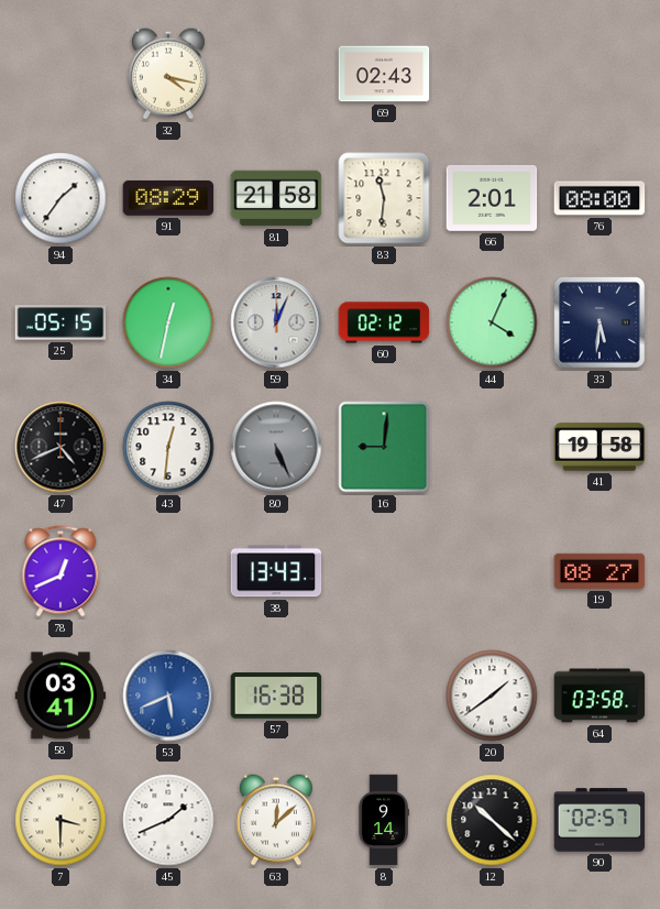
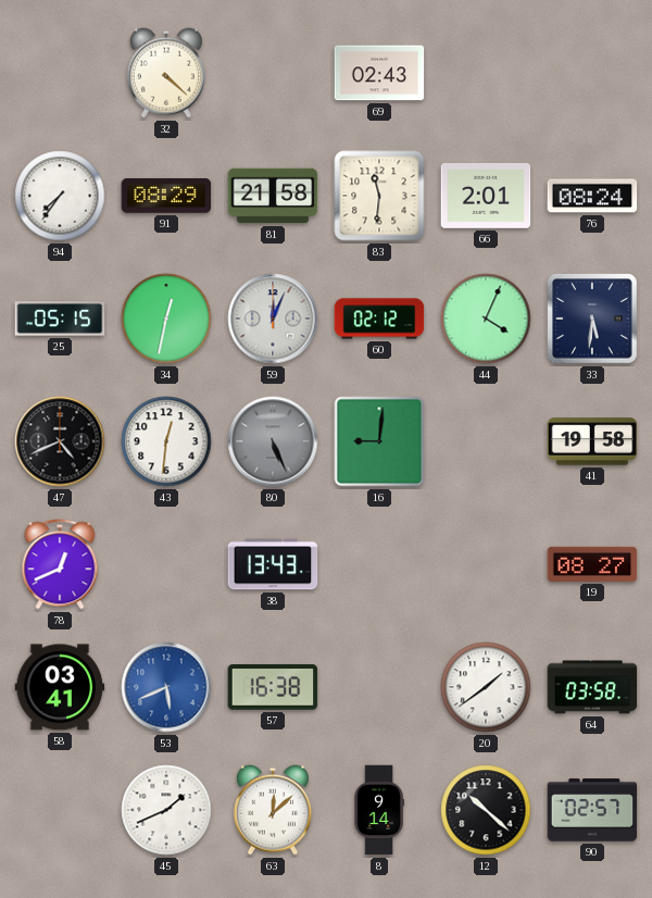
32: 4:17 -> 4:22
94: 1:36 -> 7:36
76: 08:00 -> 08:24
7: 3:30 -> none
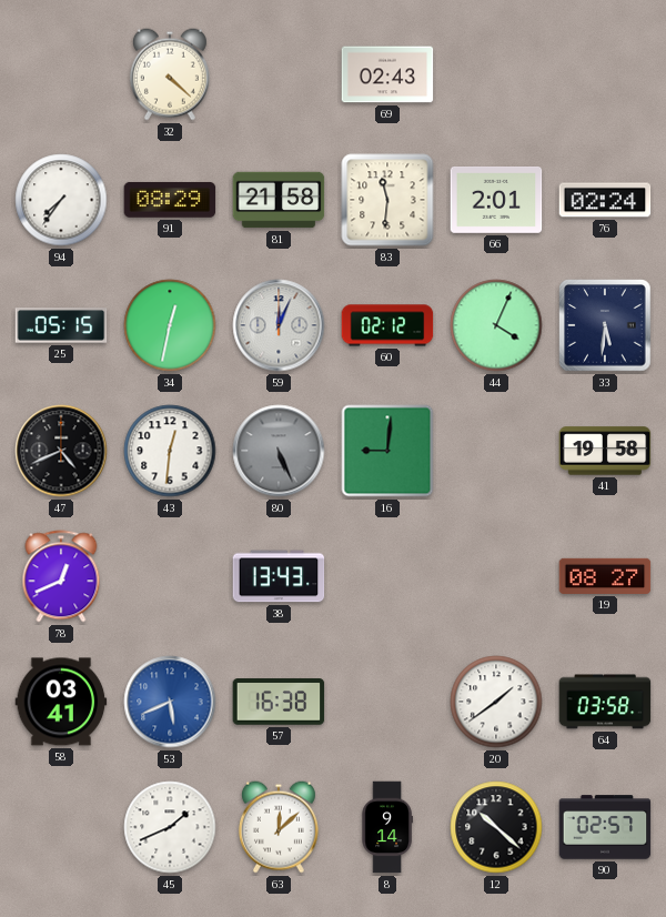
76: 08:24 -> 02:24
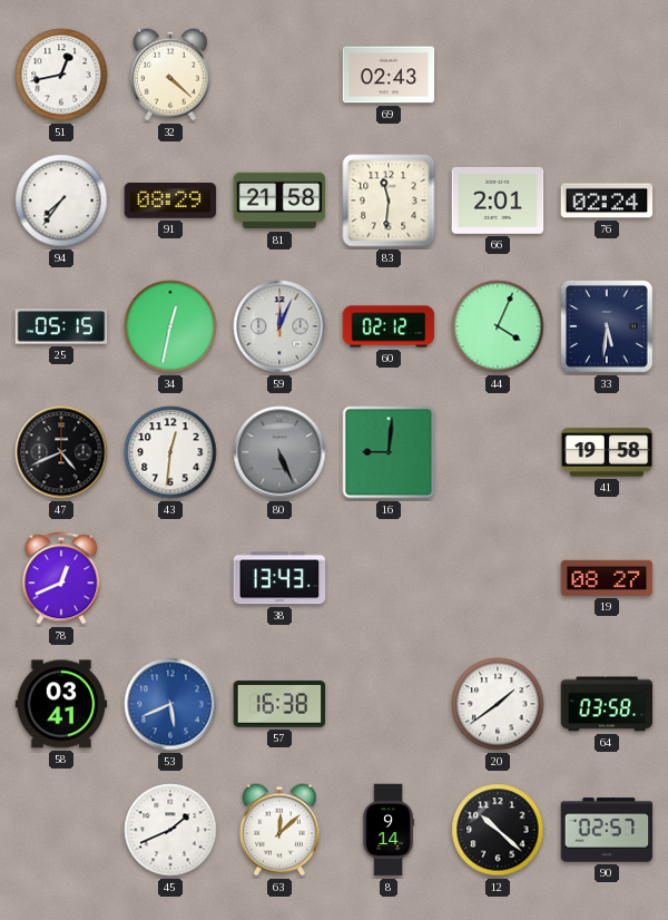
51: none -> 12:43
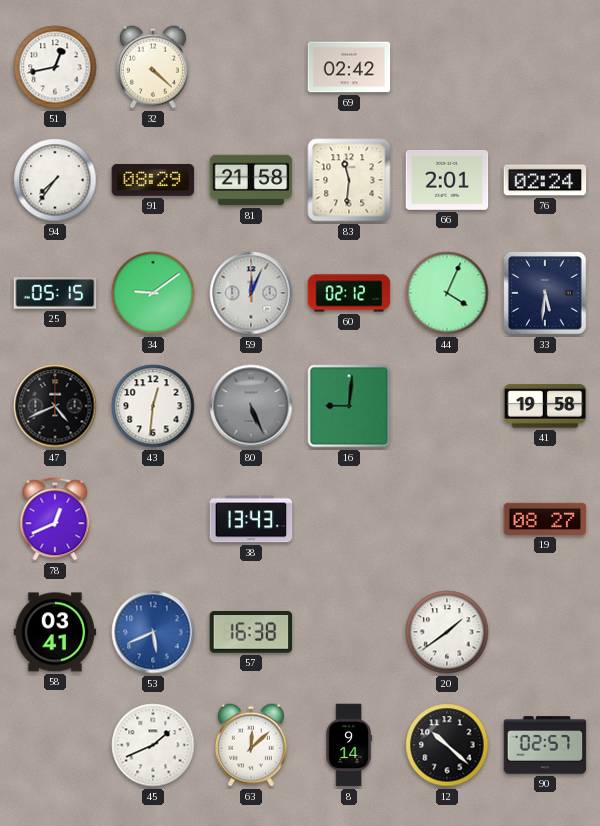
69: 02:43 -> 02:42
34: 12:32 -> 9:09
64: 03:58 -> none
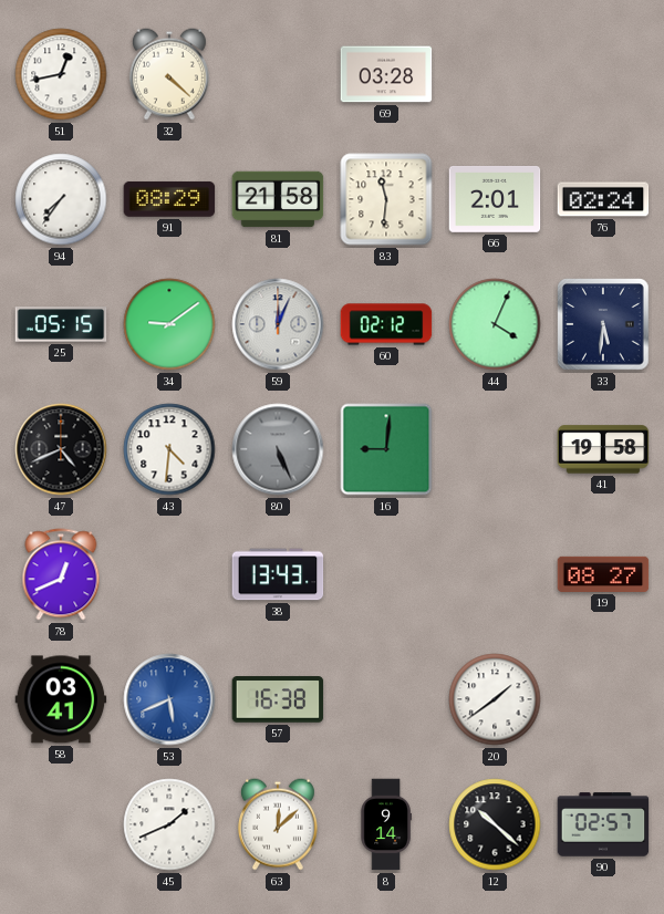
69: 02:42 -> 03:28
43: 12:31 -> 4:31
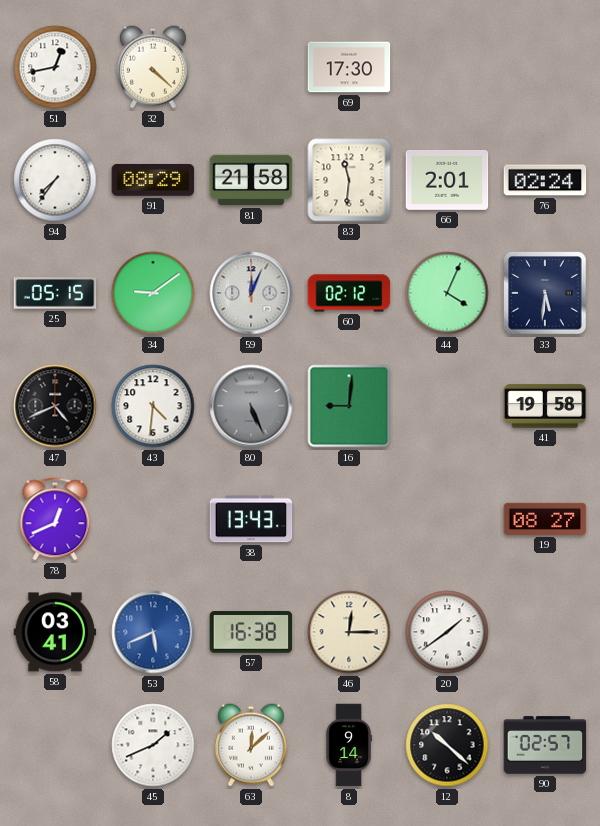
69: 03:28 -> 17:30
46: none -> 12:15
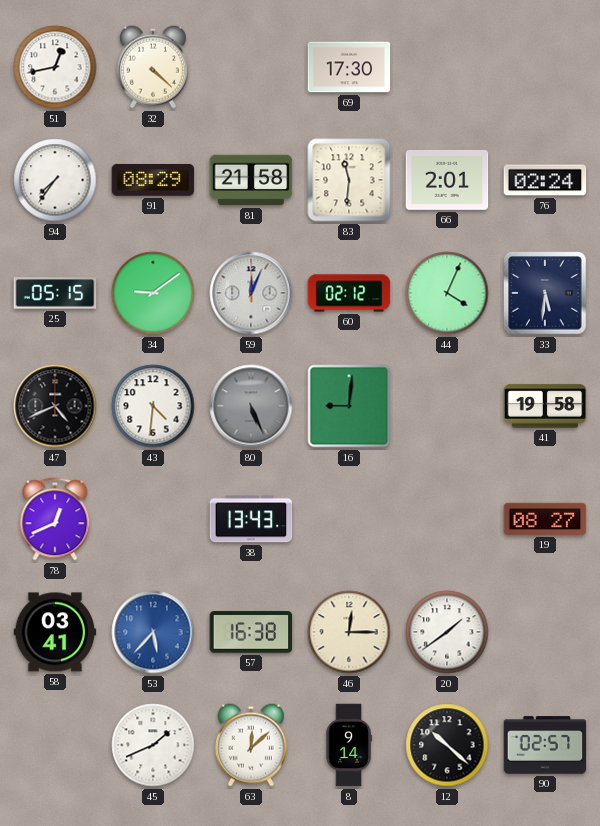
53: 5:41 -> 5:37
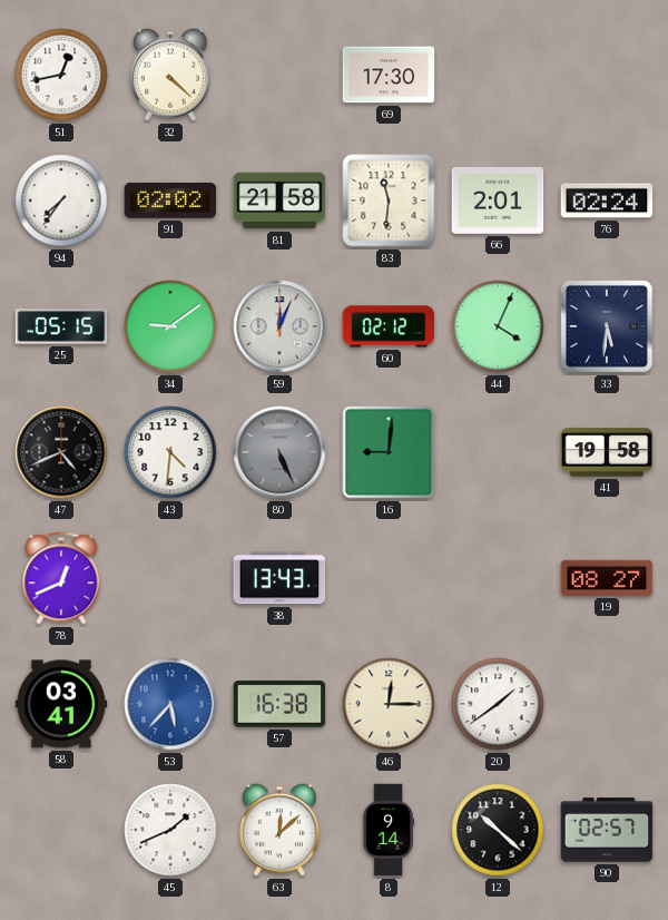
91: 08:29 -> 02:02
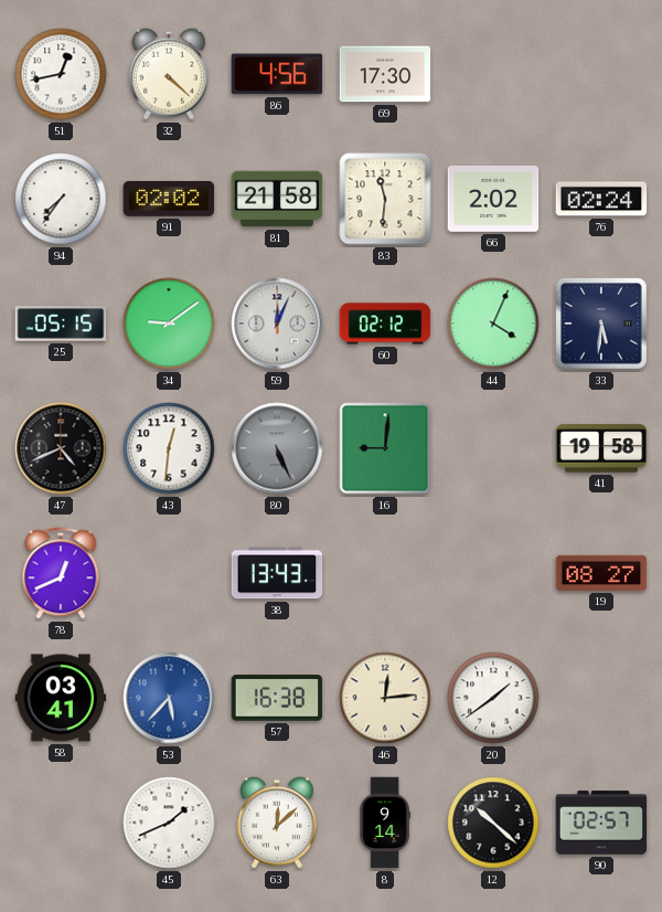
86: none -> 4:56
66: 2:01 -> 2:02
43: 4:31 -> 12:31
46: 12:15 -> 12:14
